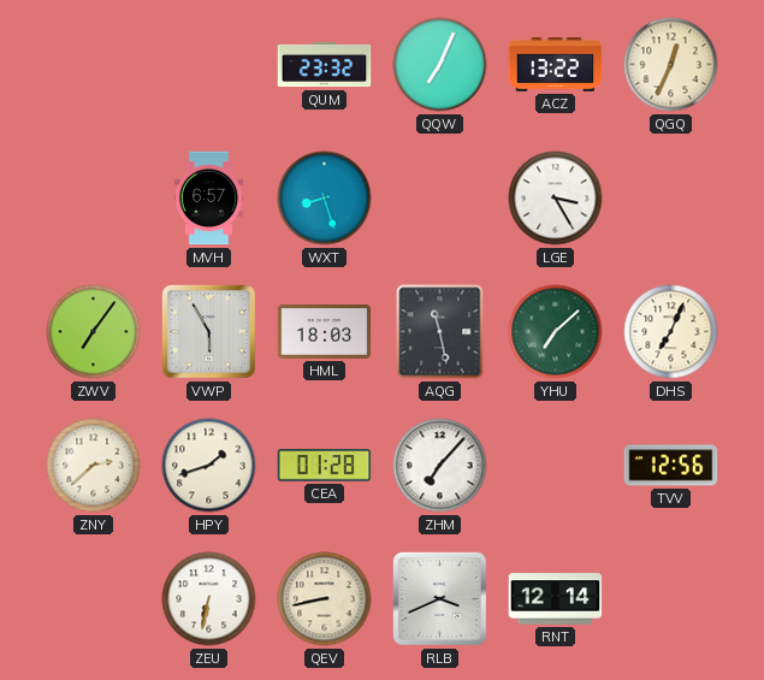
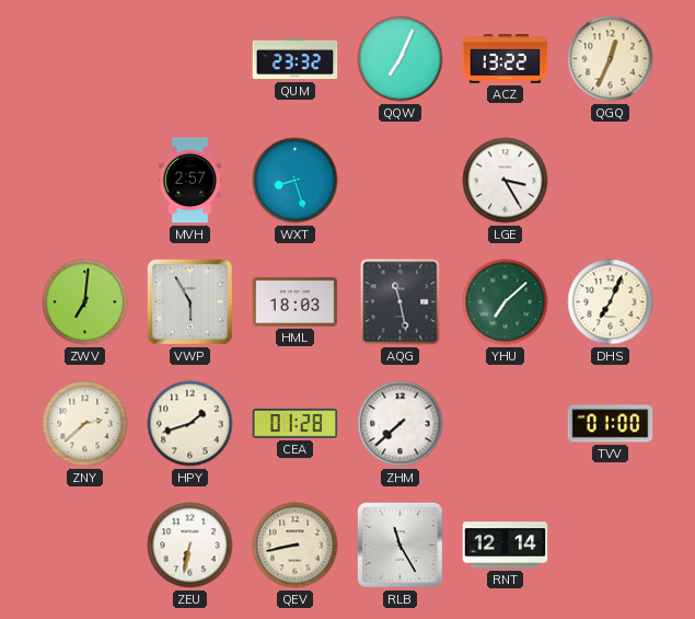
MVH: 6:57 -> 2:57
ZWV: 7:06 -> 7:01
ZHM: 7:07 -> 7:38
TVV: 12:56 -> 01:00
RLB: 3:41 -> 11:25
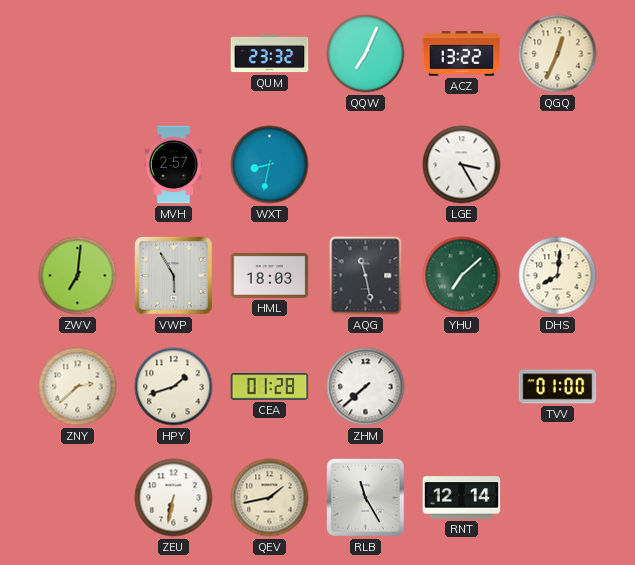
WXT: 8:27 -> 8:32
DHS: 7:04 -> 8:01
QEV: 8:43 -> 1:43
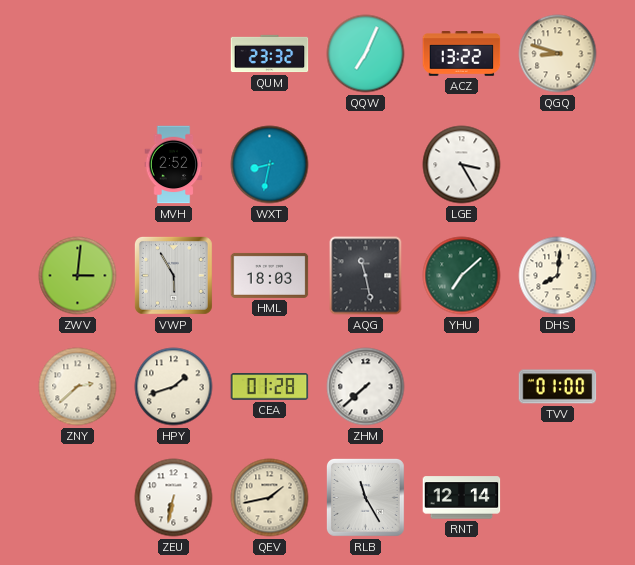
QGQ: 12:34 -> 8:48
MVH: 2:57 -> 2:52
ZWV: 7:01 -> 3:01
